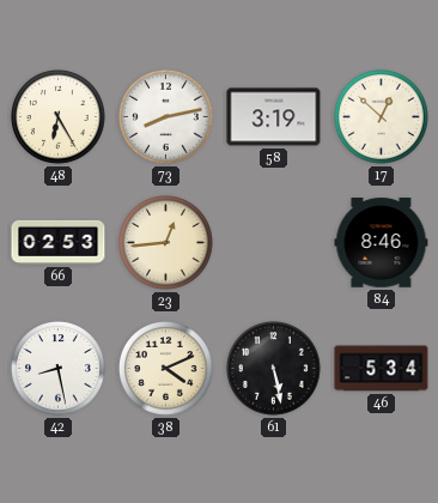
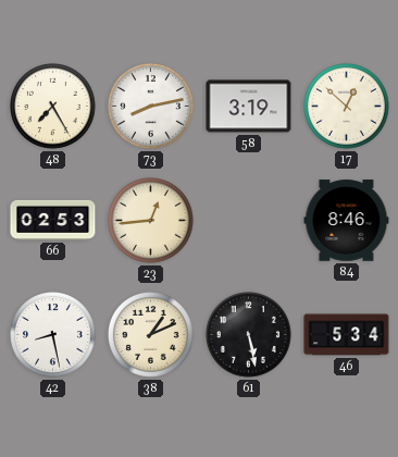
48: 6:25 -> 7:25
38: 4:11 -> 1:11
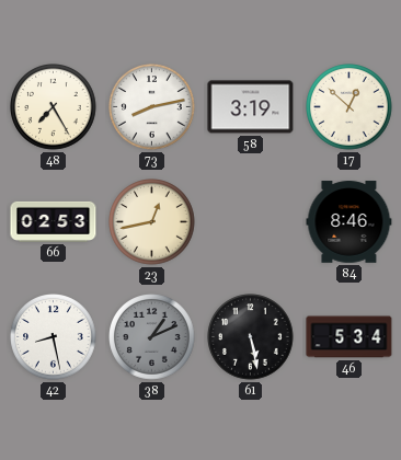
23: 12:44 -> 12:43
38 dial: cream -> grey
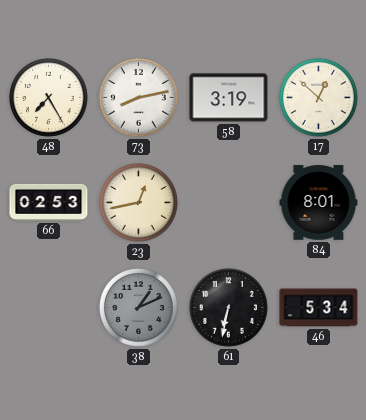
84: 8:46 -> 8:01
42: 8:28 -> none
61: 5:28 -> 6:32
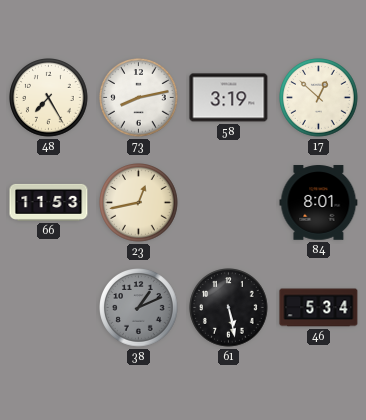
66: 02:53 -> 11:53
61: 6:32 -> 5:28
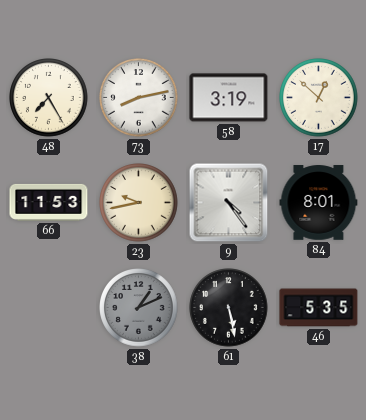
23: 12:43 -> 9:43
9: none -> 4:24
46: 5:34 -> 5:35
